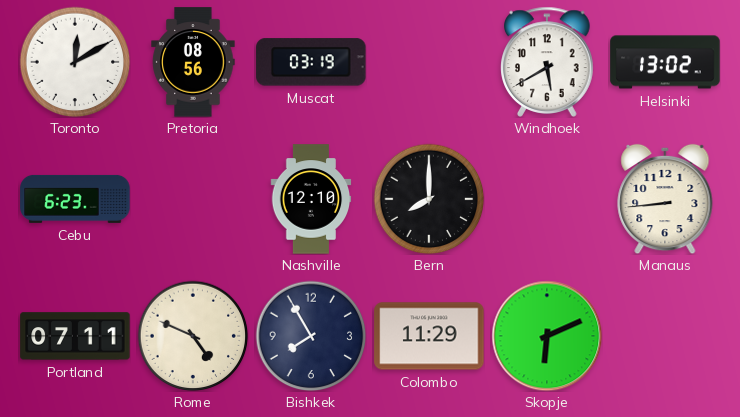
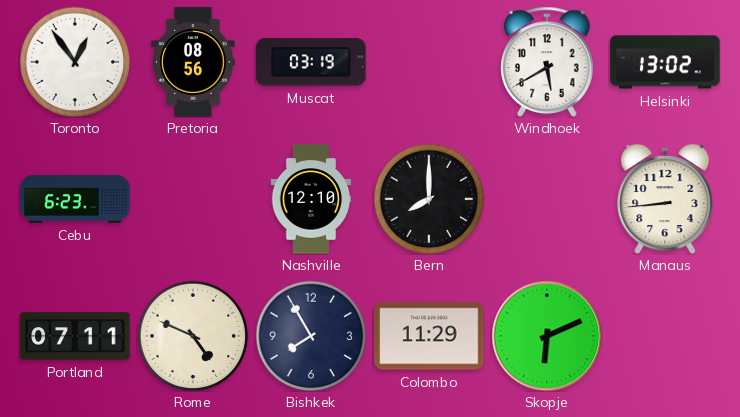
Toronto: 12:10 -> 12:54
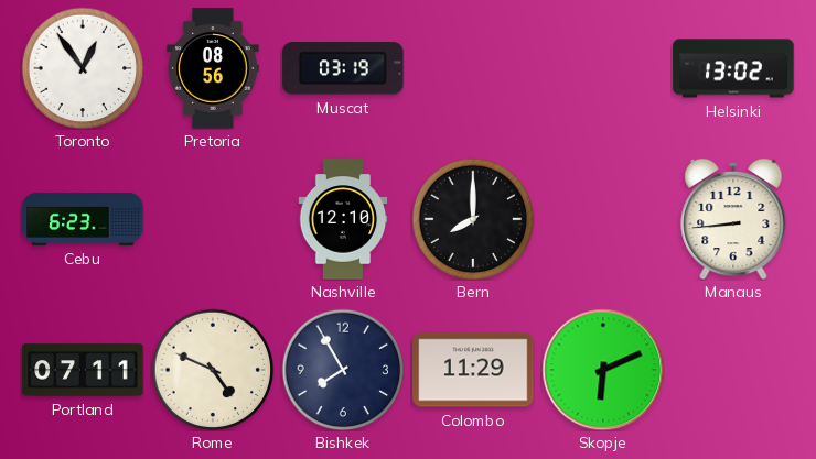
Windhoek: 5:40 -> none
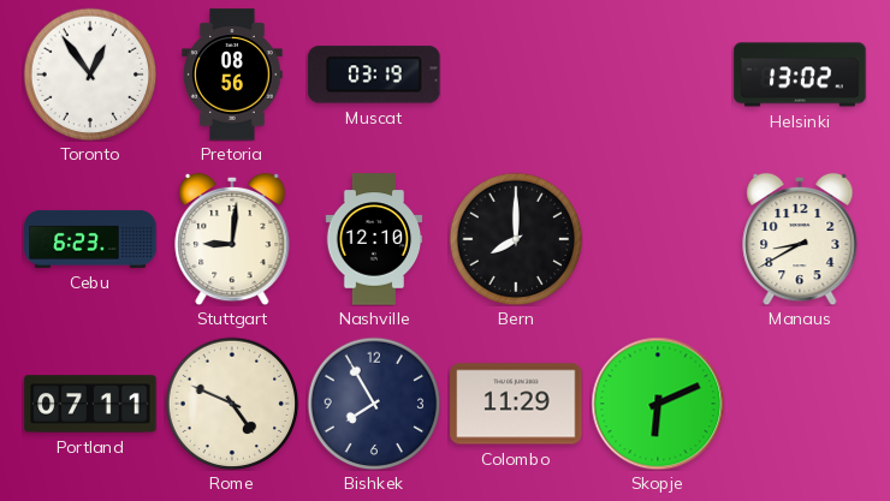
Stuttgart: none -> 9:01
Manaus: 8:44 -> 8:40
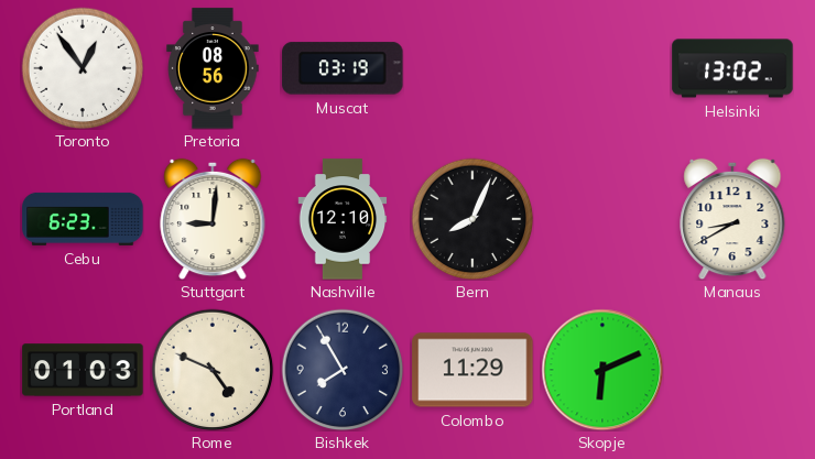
Bern: 8:00 -> 8:04
Portland: 07:11 -> 01:03
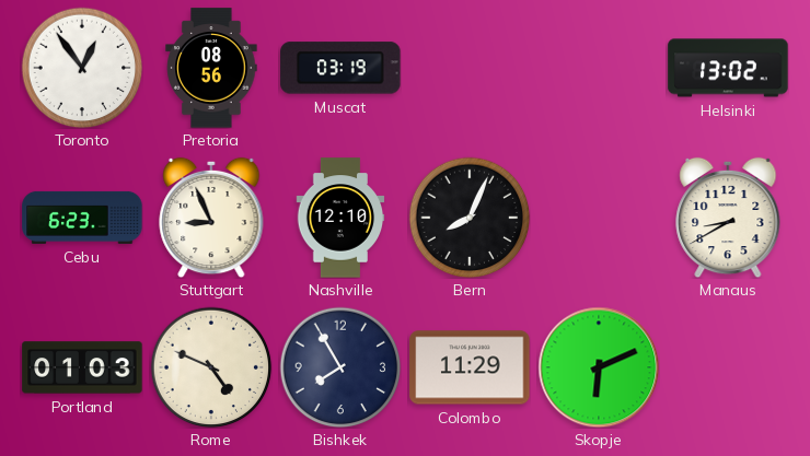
Stuttgart: 9:01 -> 8:56
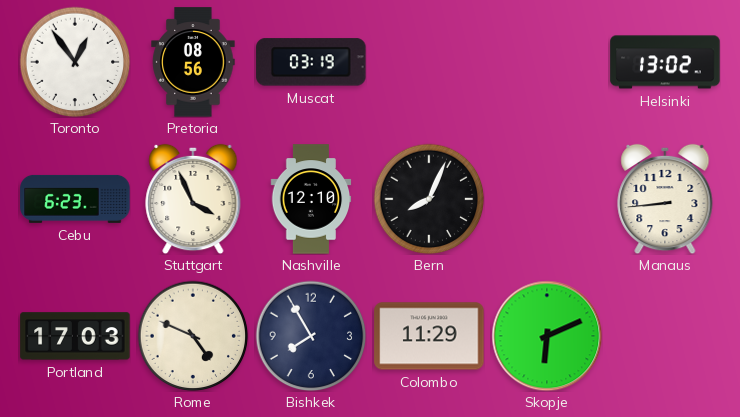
Stuttgart: 8:56 -> 3:56
Manaus: 8:40 -> 8:44
Portland: 01:03 -> 17:03
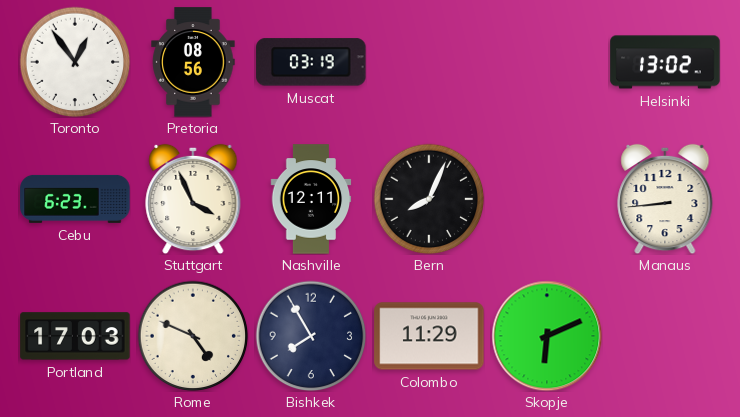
Nashville: 12:10 -> 12:11
